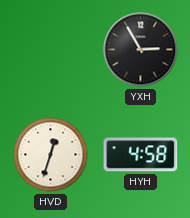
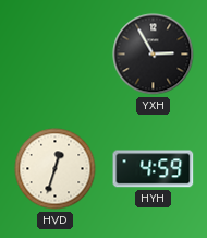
HYH: 4:58 -> 4:59
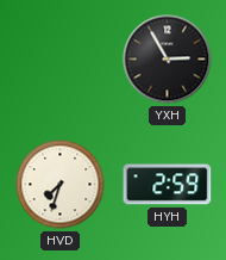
HVD: 12:33 -> 7:33
HYH: 4:59 -> 2:59
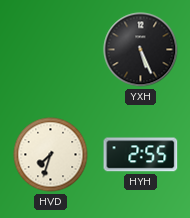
YXH: 2:55 -> 5:26
HYH: 2:59 -> 2:55
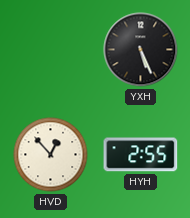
HVD: 7:33 -> 12:53
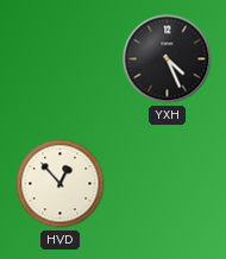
YXH: 5:26 -> 4:26
HYH: 2:55 -> none
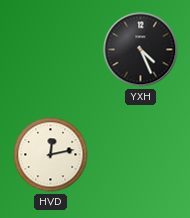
HVD: 12:53 -> 12:13
